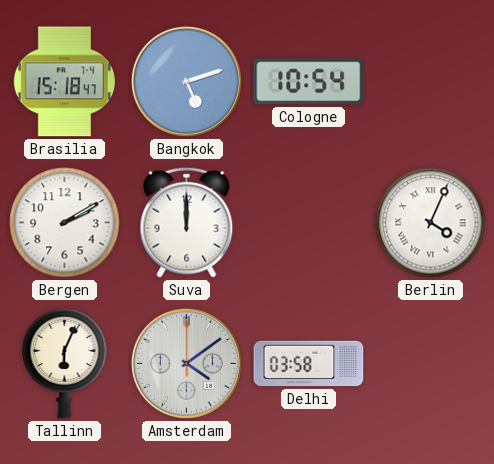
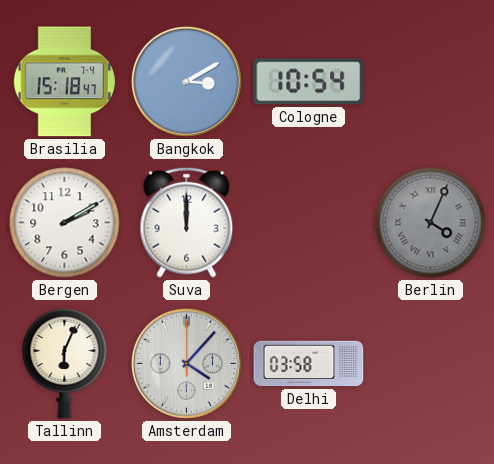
Bangkok: 5:12 -> 3:10
Berlin dial: white -> grey
Amsterdam: 4:09 -> 4:07
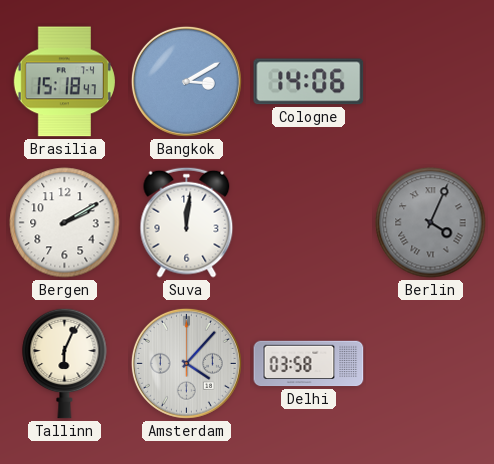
Cologne: 10:54 -> 14:06
Suva: 12:00 -> 12:01
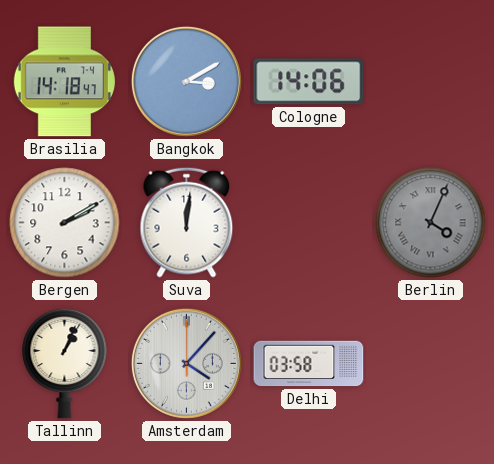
Brasilia: 15:18 -> 14:18
Tallinn: 6:04 -> 1:04
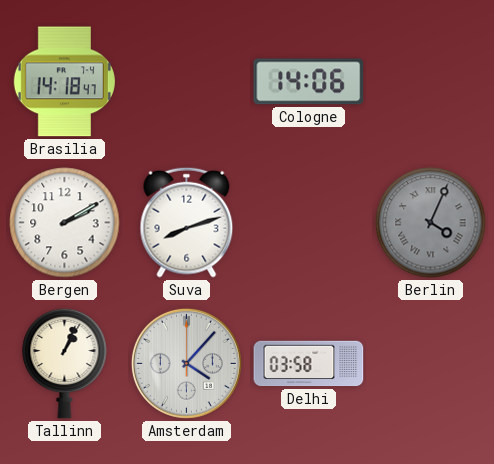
Bangkok: 3:10 -> none
Suva: 12:01 -> 8:12
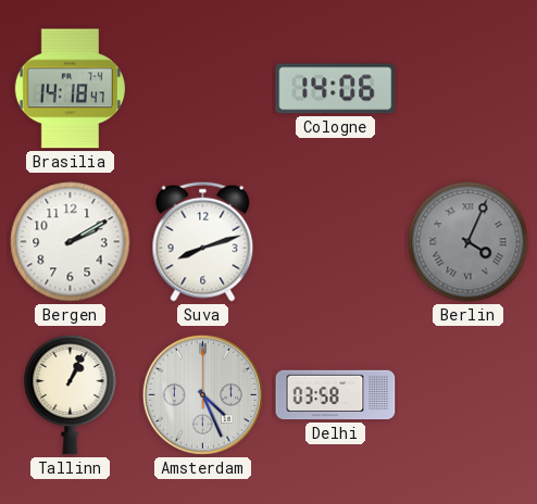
Amsterdam: 4:07 -> 4:26
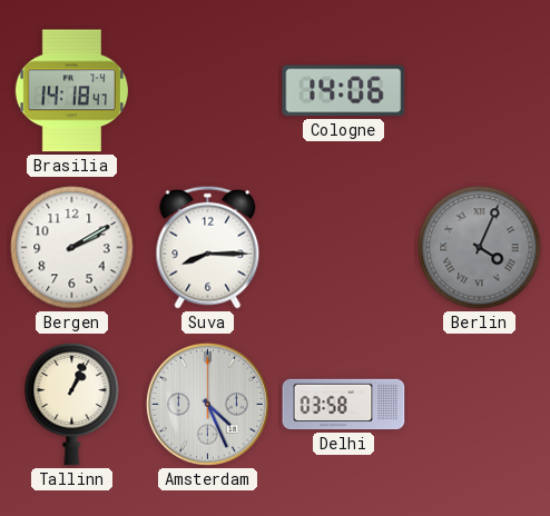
Suva: 8:12 -> 8:15
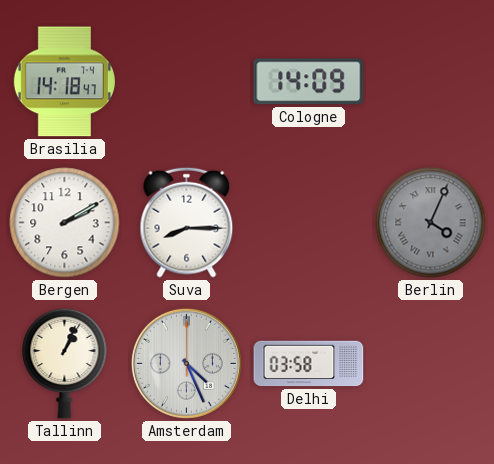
Cologne: 14:06 -> 14:09
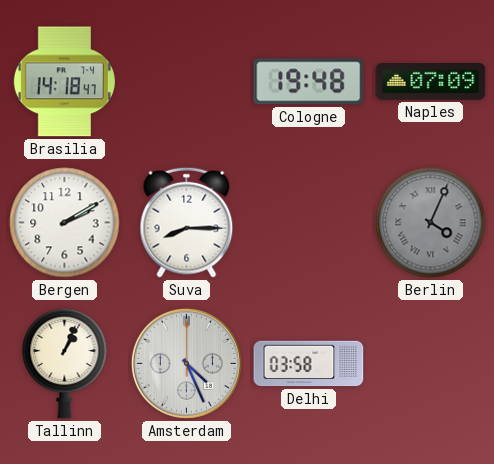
Cologne: 14:09 -> 19:48
Naples: none -> 07:09
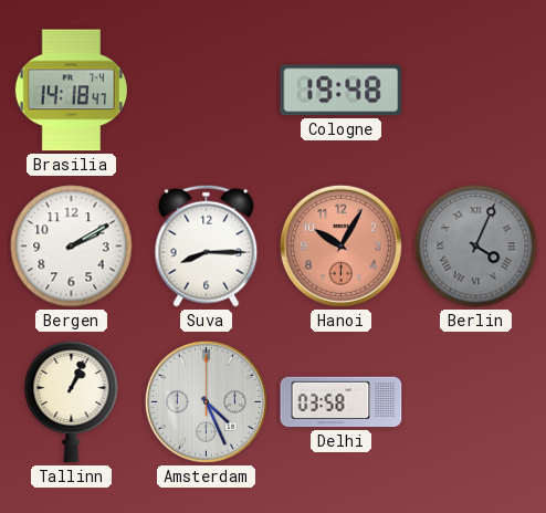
Naples: 07:09 -> none
Hanoi: none -> 10:05
